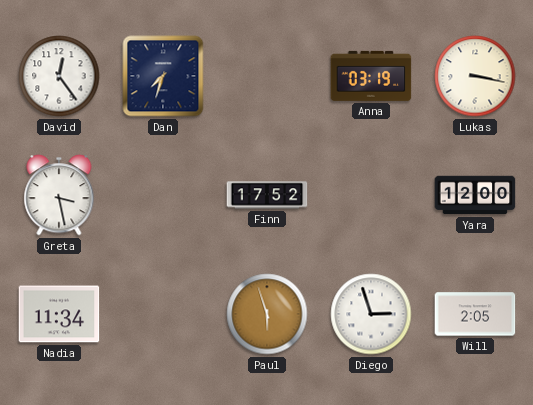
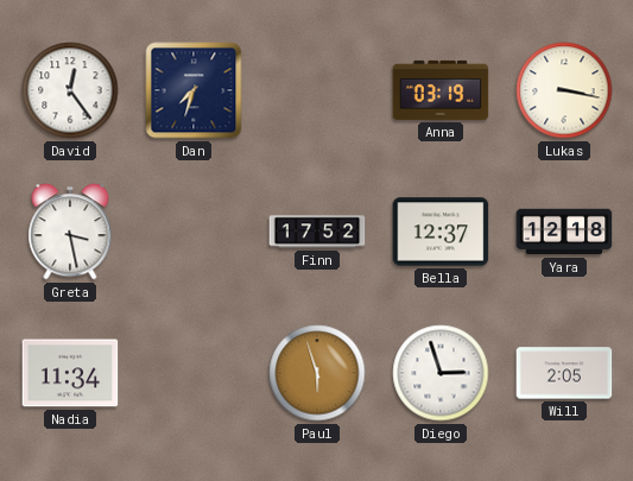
Bella: none -> 12:37
Yara: 12:00 -> 12:18
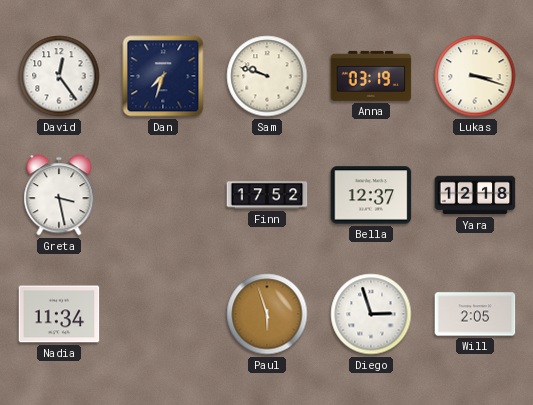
Sam: none -> 9:48
Lukas: 3:17 -> 3:18
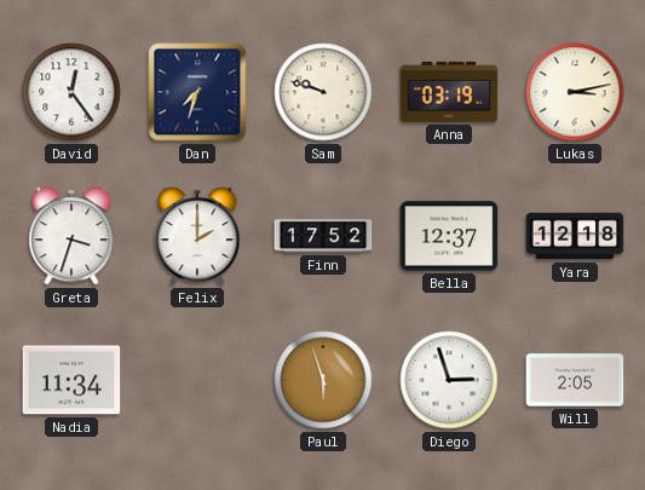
Lukas: 3:18 -> 3:13
Greta: 3:28 -> 3:33
Felix: none -> 2:00
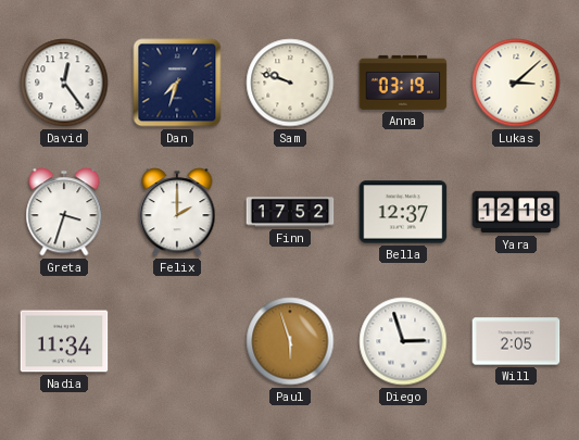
Lukas: 3:13 -> 3:08
